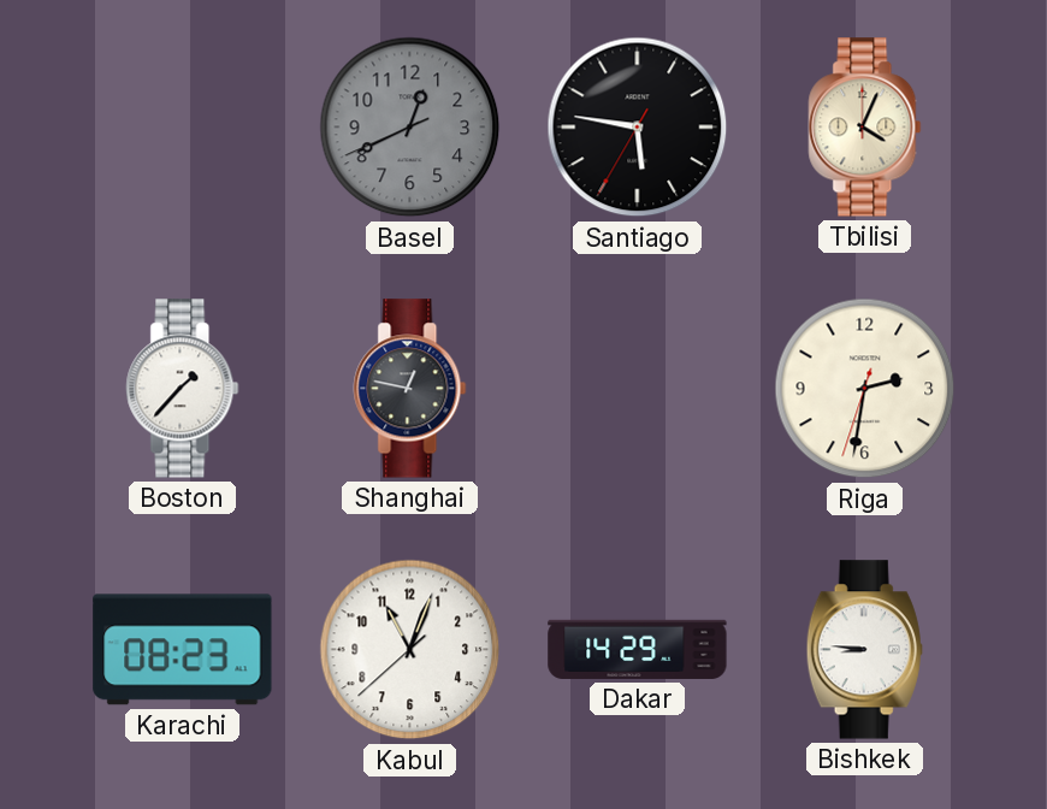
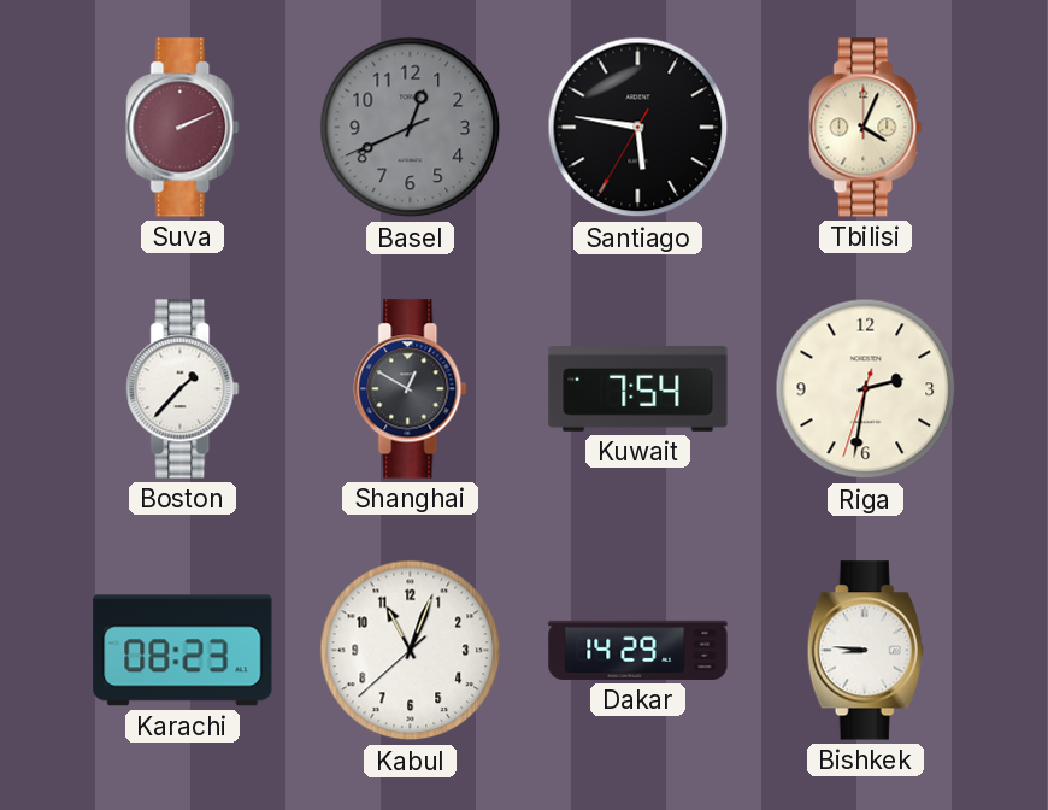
Suva: none -> 2:11
Shanghai: 12:47 -> 12:50
Kuwait: none -> 7:54
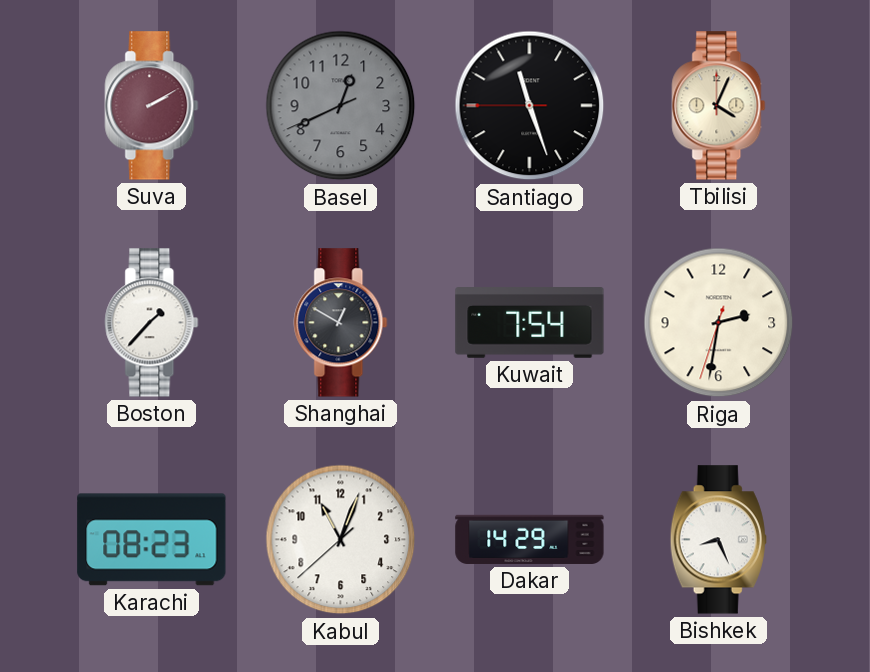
Suva: 2:11 -> 2:10
Santiago: 5:46 -> 11:26
Bishkek: 8:46 -> 8:26
